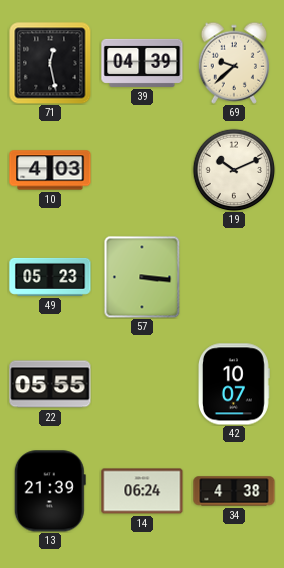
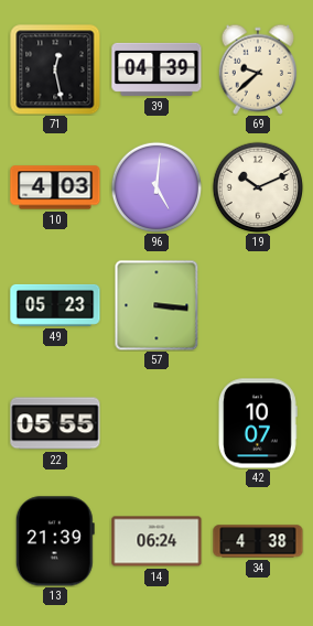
96: none -> 5:01
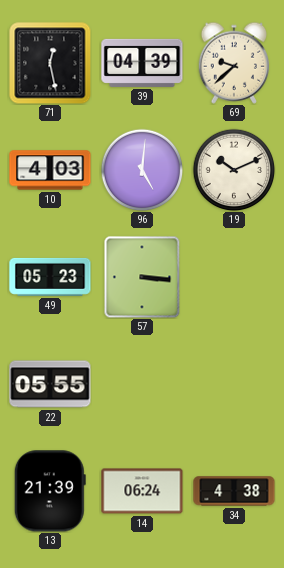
42: 10:07 -> none
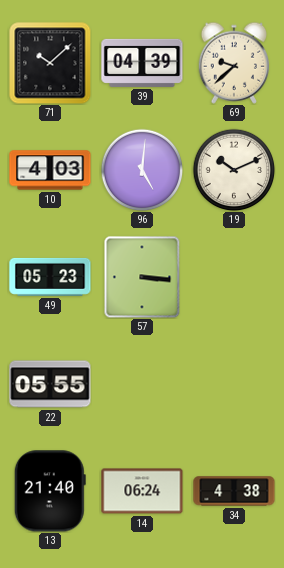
71: 12:28 -> 10:08
13: 21:39 -> 21:40
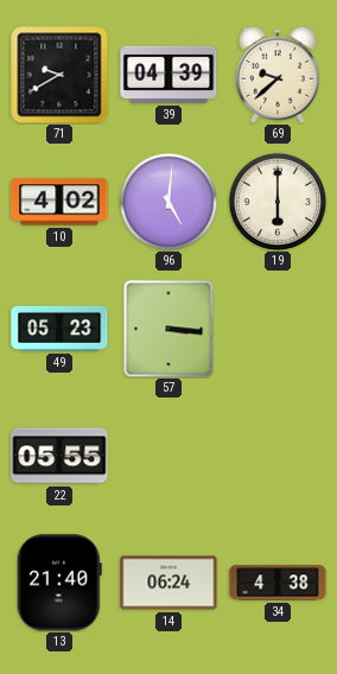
71: 10:08 -> 9:40
10: 4:03 -> 4:02
19: 10:11 -> 6:00
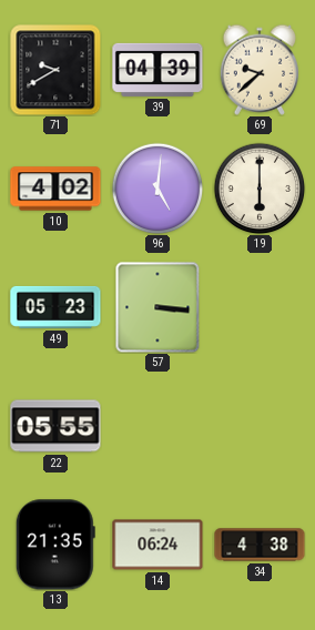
13: 21:40 -> 21:35
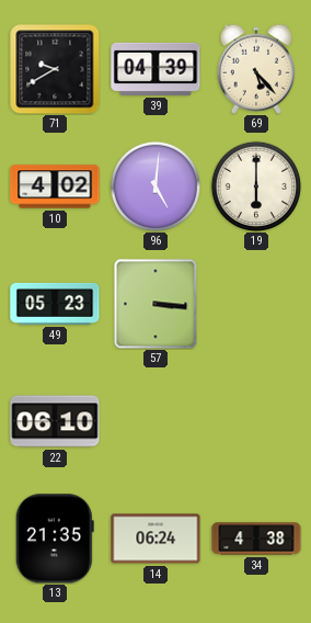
69: 9:38 -> 5:23
22: 05:55 -> 06:10
